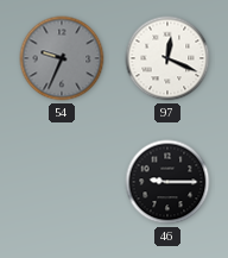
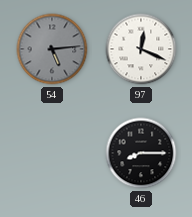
54: 9:34 -> 5:14
46: 9:15 -> 8:15
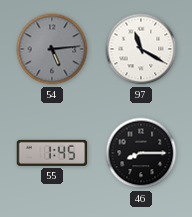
97: 12:19 -> 11:20
55: none -> 1:45
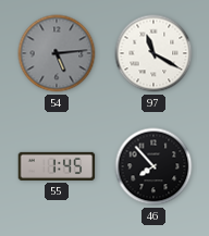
46: 8:15 -> 7:53
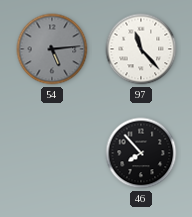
97: 11:20 -> 11:23
55: 1:45 -> none
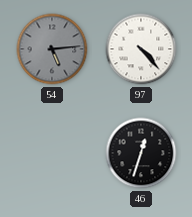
97: 11:23 -> 4:23
46: 7:53 -> 12:33
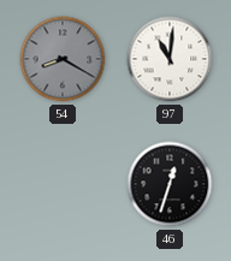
54: 5:14 -> 8:20
97: 4:23 -> 11:01
